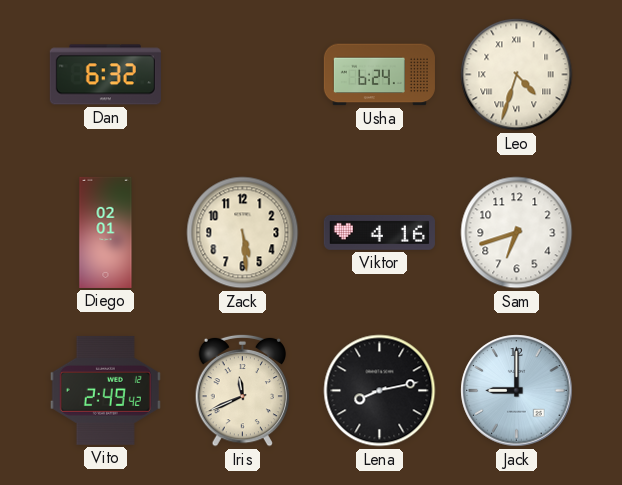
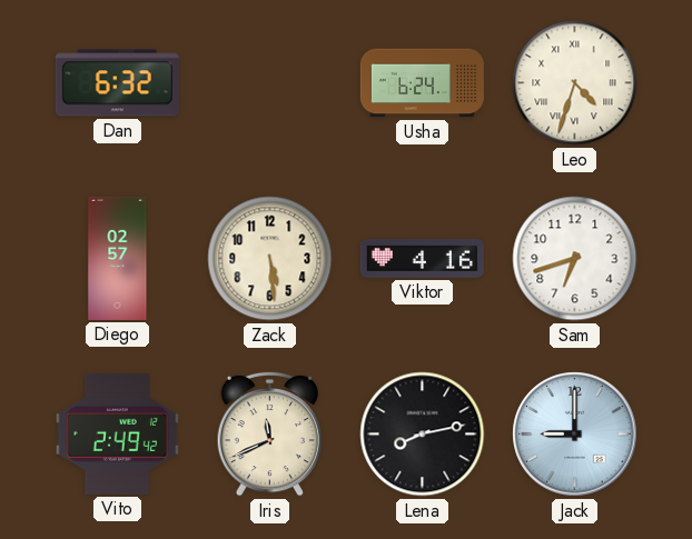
Diego: 02:01 -> 02:57
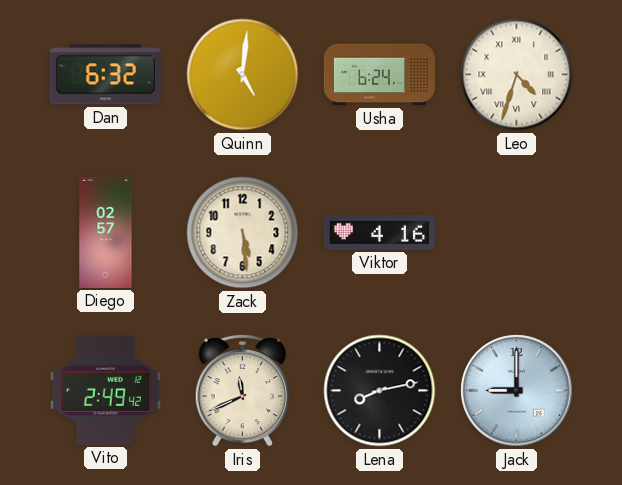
Quinn: none -> 5:01
Sam: 6:42 -> none
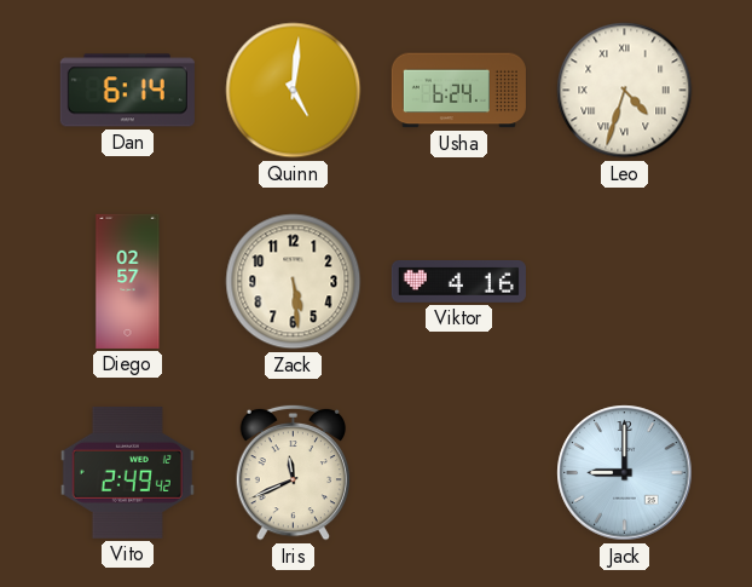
Dan: 6:32 -> 6:14
Lena: 8:13 -> none
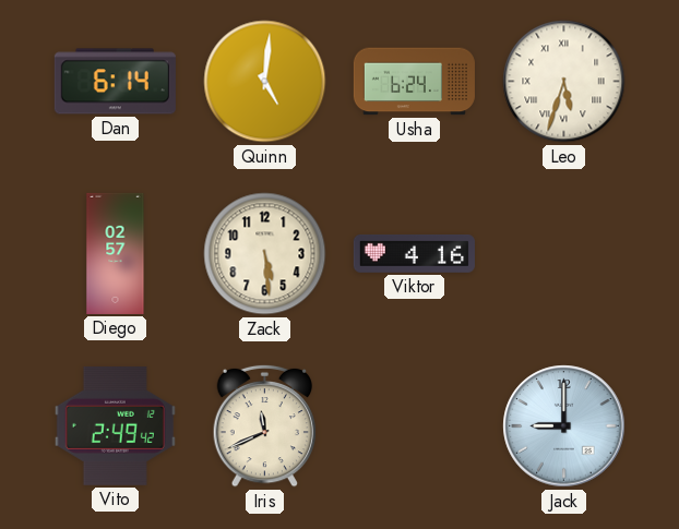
Leo: 4:33 -> 5:33
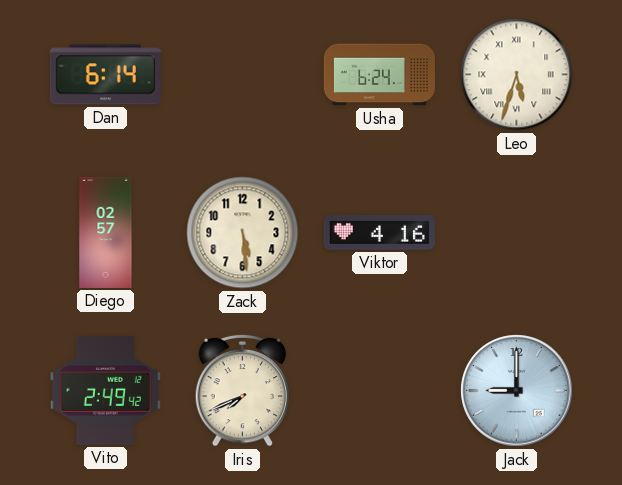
Quinn: 5:01 -> none
Iris: 11:41 -> 7:41
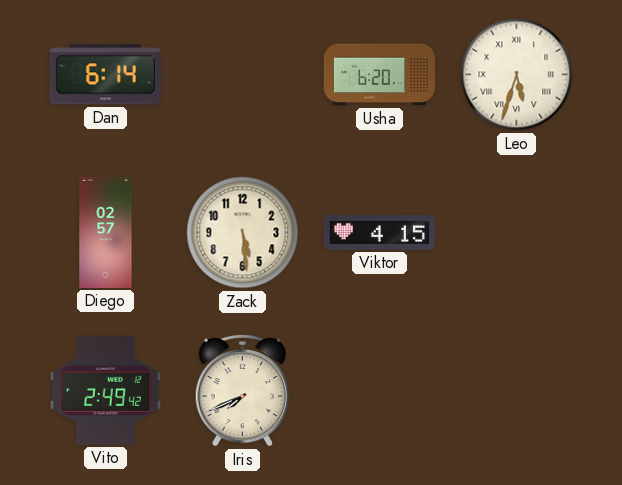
Usha: 6:24 -> 6:20
Viktor: 4:16 -> 4:15
Jack: 9:00 -> none
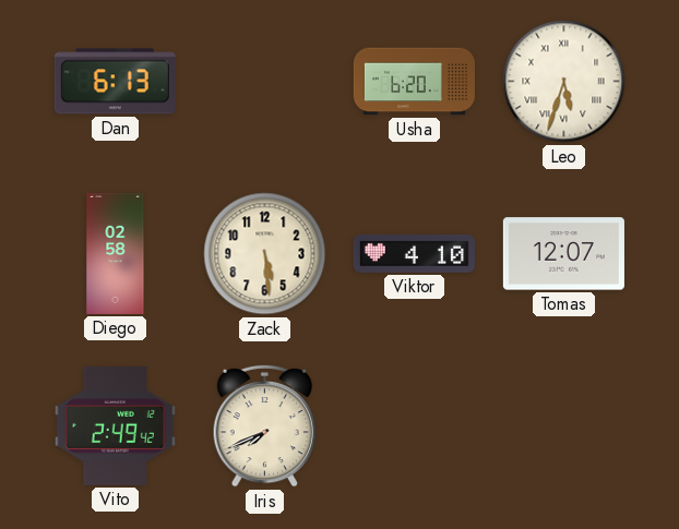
Dan: 6:14 -> 6:13
Diego: 02:57 -> 02:58
Viktor: 4:15 -> 4:10
Tomas: none -> 12:07
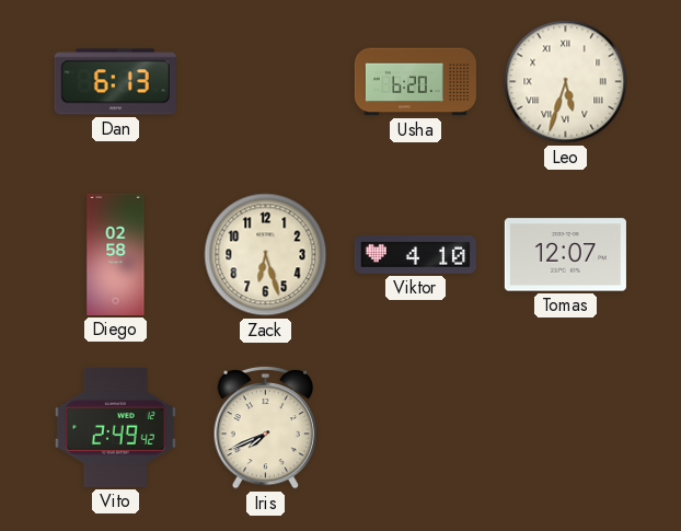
Zack: 5:29 -> 6:27
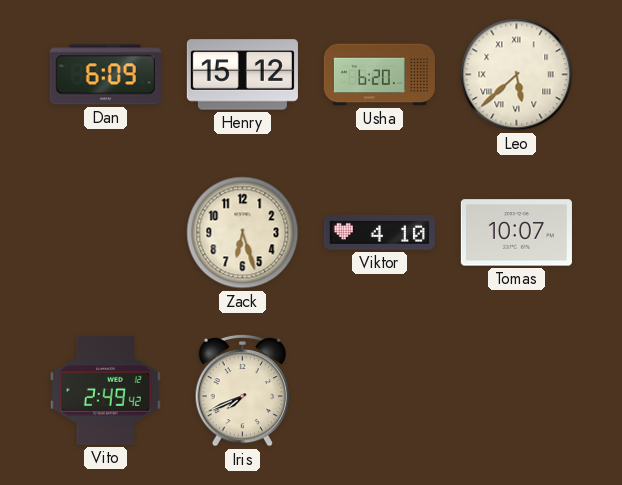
Dan: 6:13 -> 6:09
Henry: none -> 15:12
Leo: 5:33 -> 5:38
Diego: 02:58 -> none
Tomas: 12:07 -> 10:07
